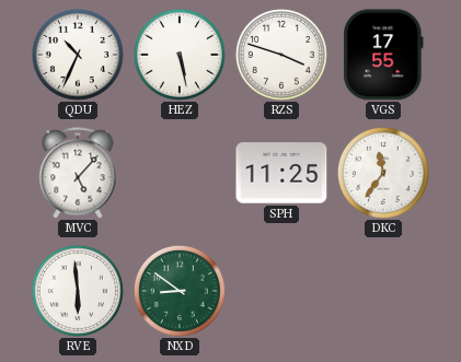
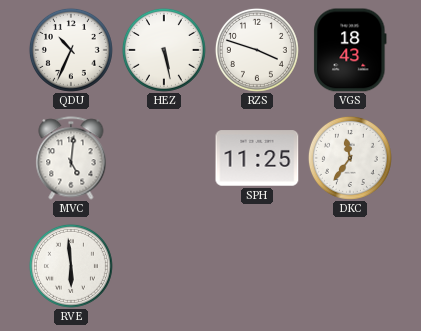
VGS: 17:55 -> 18:43
MVC: 5:07 -> 5:01
NXD: 8:51 -> none
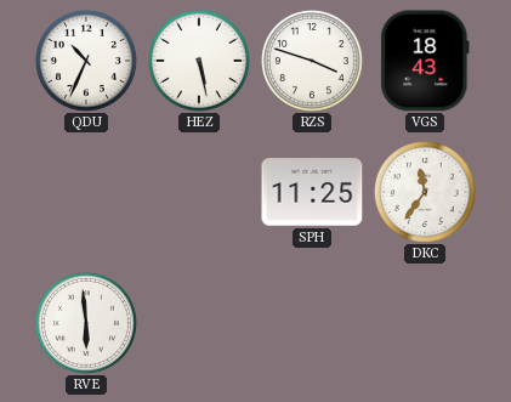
MVC: 5:01 -> none
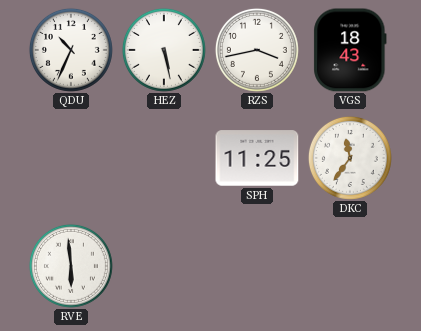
RZS: 3:48 -> 3:43
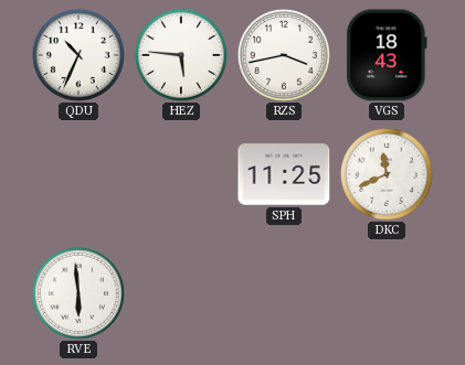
HEZ: 5:28 -> 5:46
DKC: 11:36 -> 11:41
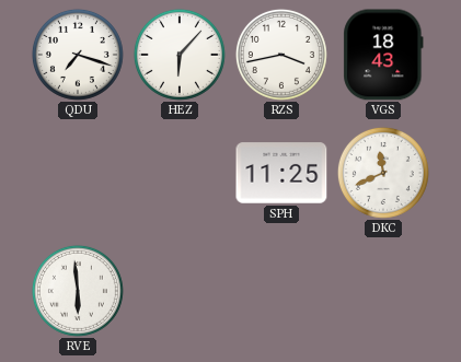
QDU: 10:34 -> 7:18
HEZ: 5:46 -> 6:07
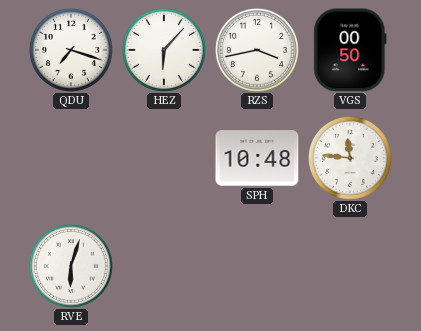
VGS: 18:43 -> 00:50
SPH: 11:25 -> 10:48
DKC: 11:41 -> 11:46
RVE: 5:59 -> 6:03
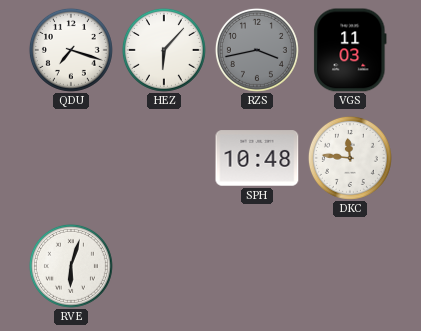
RZS dial: white -> grey
VGS: 00:50 -> 11:03
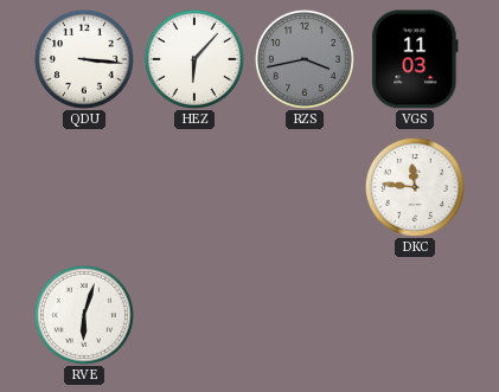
QDU: 7:18 -> 3:16
SPH: 10:48 -> none
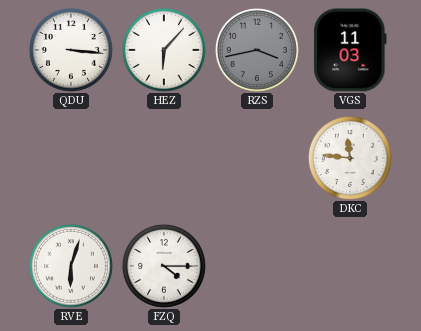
FZQ: none -> 4:15
